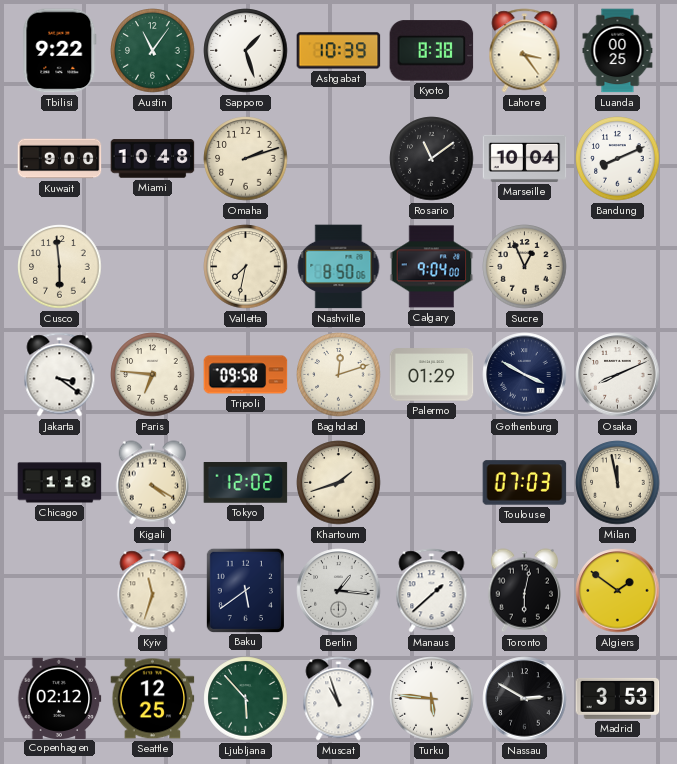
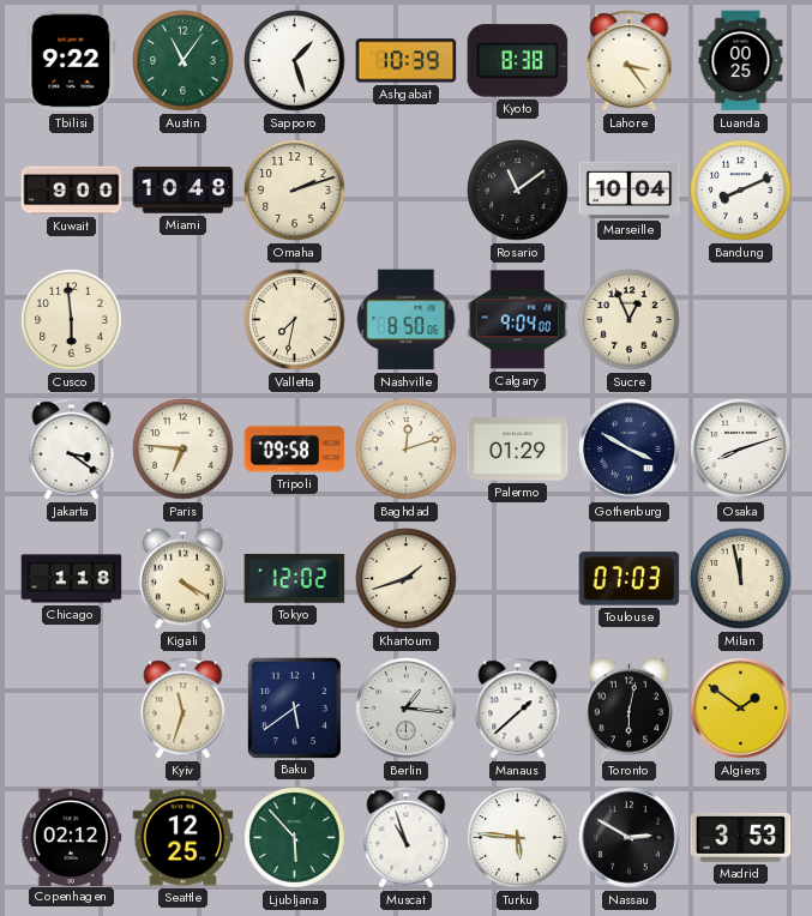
Osaka: 8:11 -> 8:12
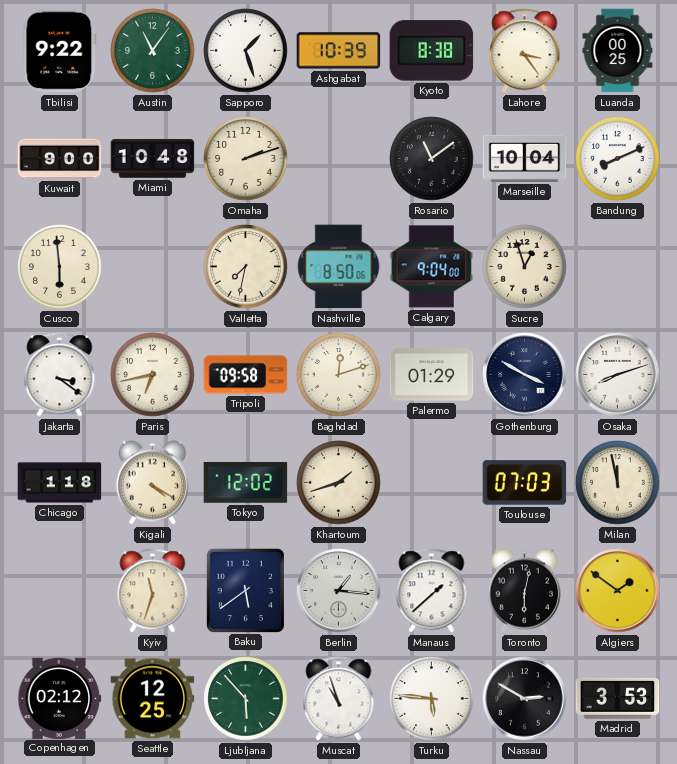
Sucre: 12:56 -> 12:57
Paris: 6:46 -> 6:43
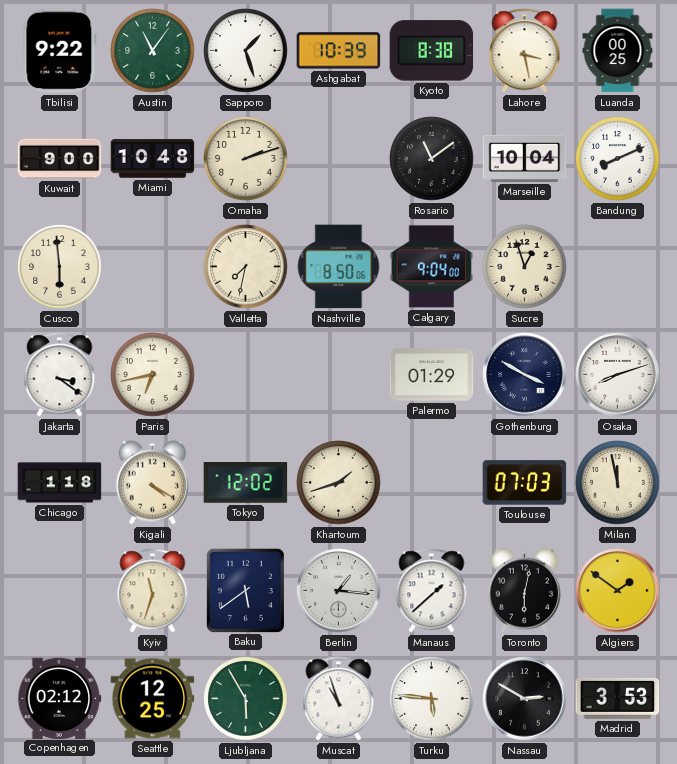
Lahore: 3:24 -> 3:28
Tripoli: 09:58 -> none
Baghdad: 12:12 -> none
Ljubljana: 5:53 -> 5:55
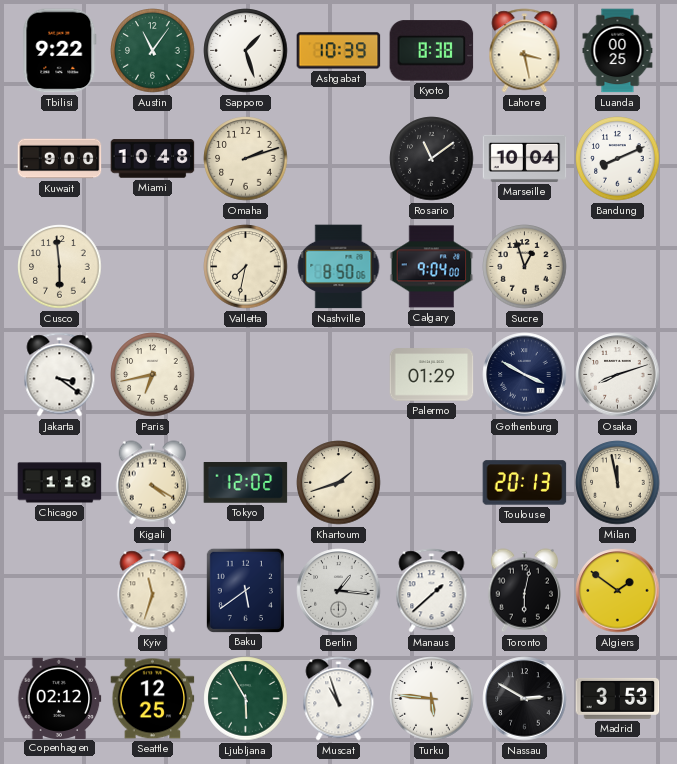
Toulouse: 07:03 -> 20:13
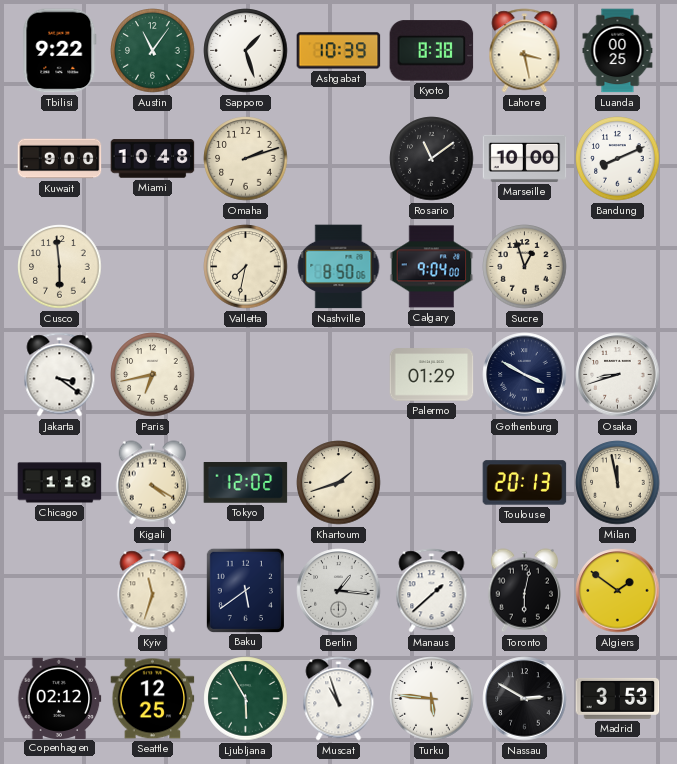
Marseille: 10:04 -> 10:00
Osaka: 8:12 -> 8:42
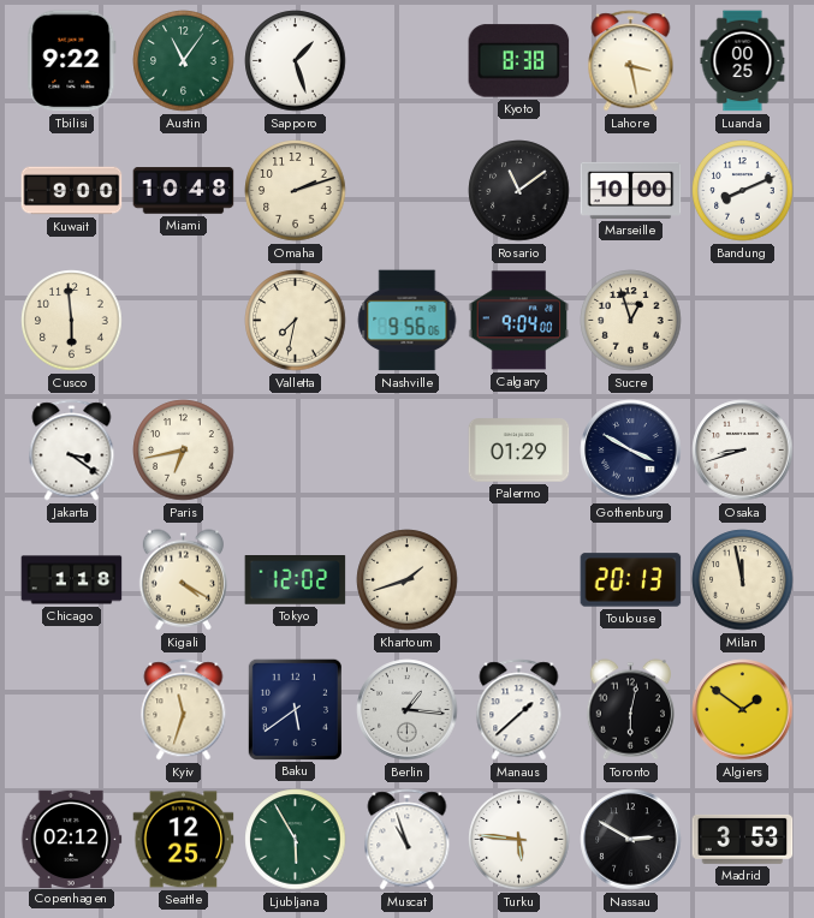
Ashgabat: 10:39 -> none
Nashville: 8:50 -> 9:56
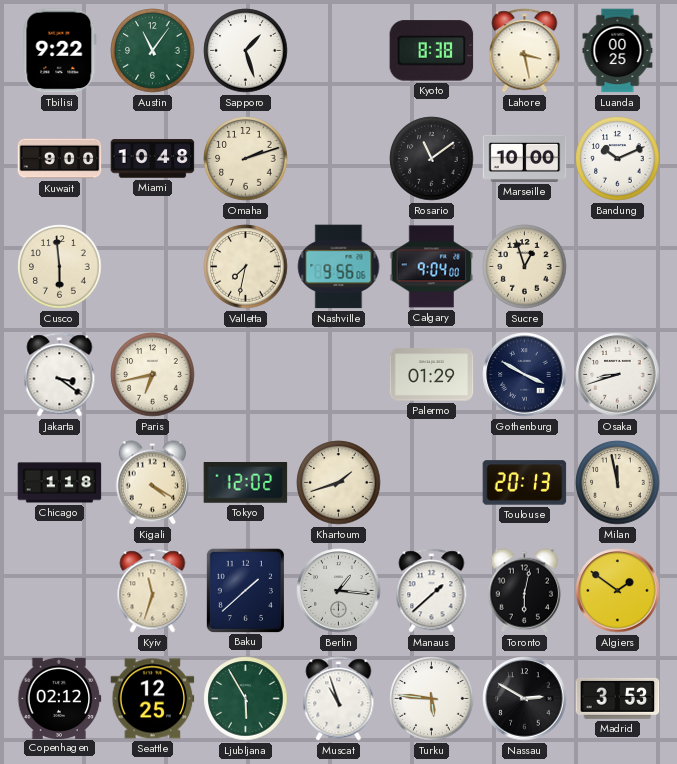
Bandung: 8:11 -> 10:11
Baku: 5:39 -> 1:38
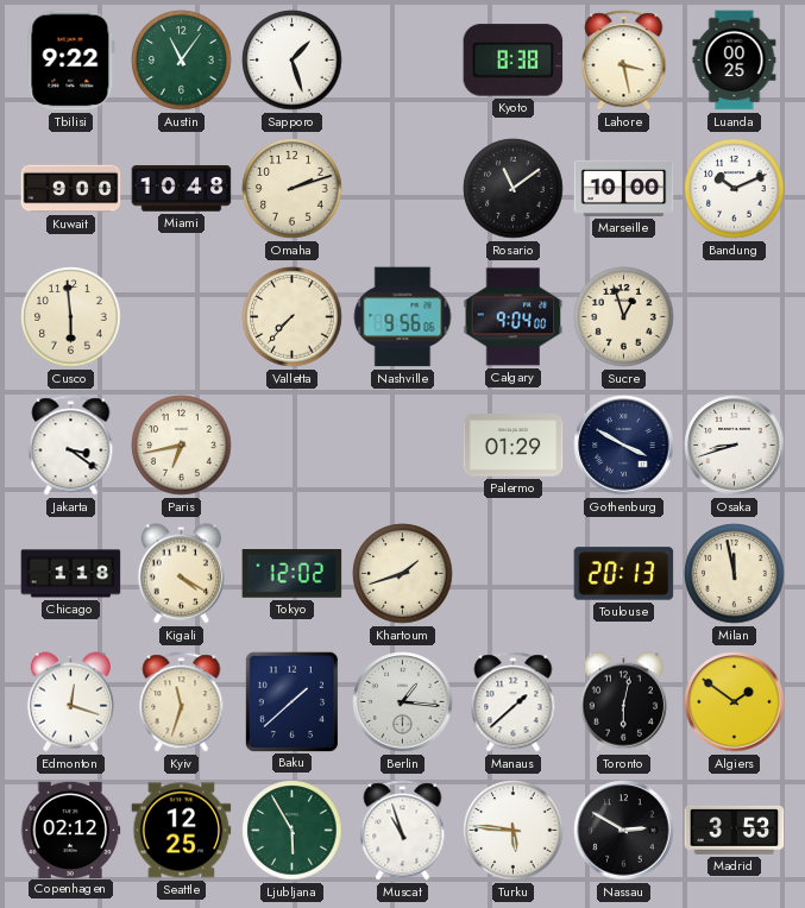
Valletta: 7:32 -> 7:37
Edmonton: none -> 12:18
